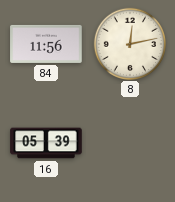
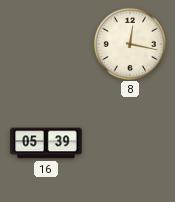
84: 11:56 -> none
8: 12:13 -> 12:17
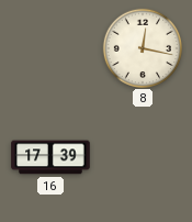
16: 05:39 -> 17:39
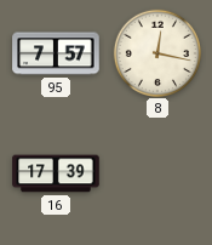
95: none -> 7:57
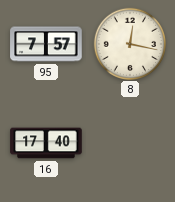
16: 17:39 -> 17:40
